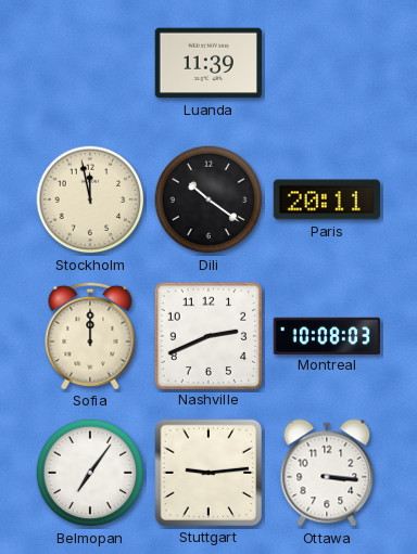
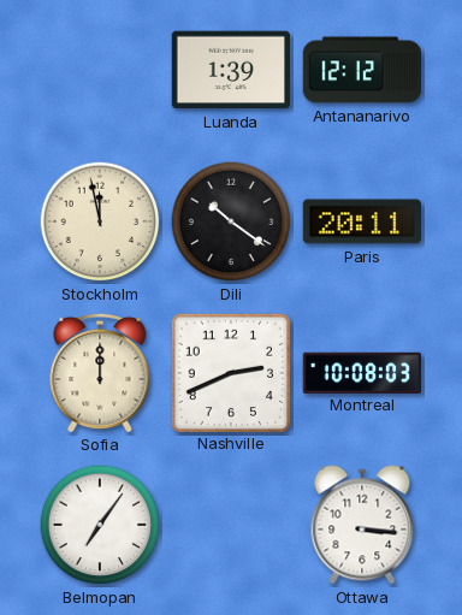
Luanda: 11:39 -> 1:39
Antananarivo: none -> 12:12
Stuttgart: 9:14 -> none
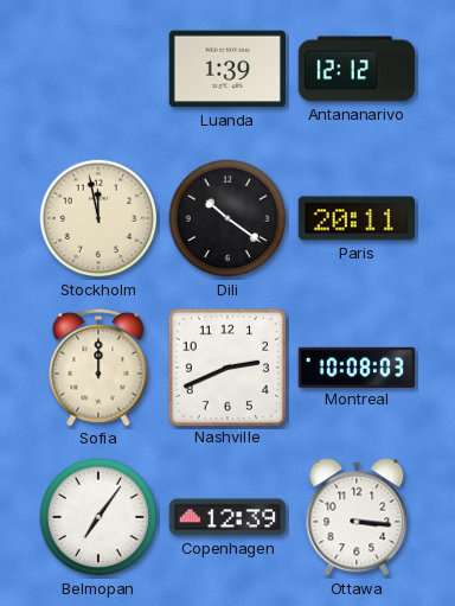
Copenhagen: none -> 12:39
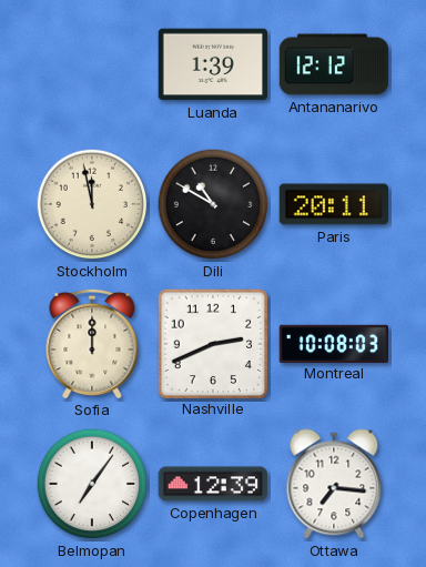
Dili: 10:21 -> 10:50
Ottawa: 3:16 -> 7:16
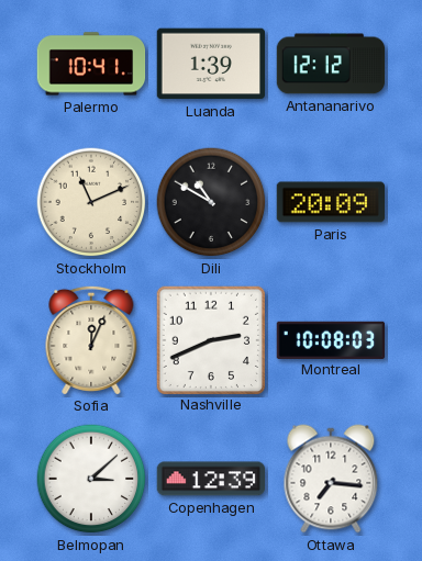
Palermo: none -> 10:41
Stockholm: 11:58 -> 11:11
Paris: 20:11 -> 20:09
Sofia: 12:00 -> 12:04
Belmopan: 7:06 -> 3:08
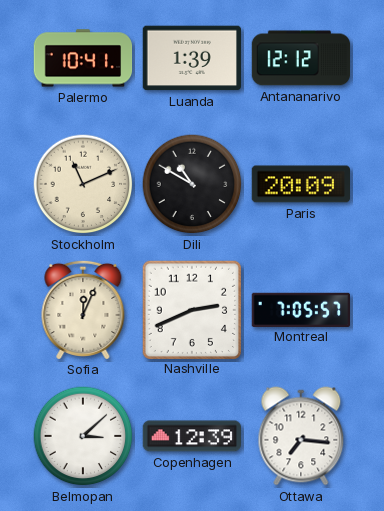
Montreal: 10:08 -> 7:05
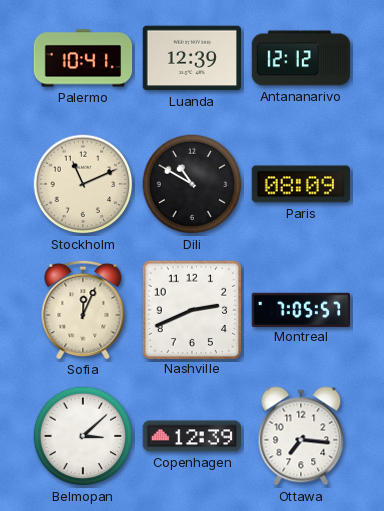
Luanda: 1:39 -> 12:39
Paris: 20:09 -> 08:09
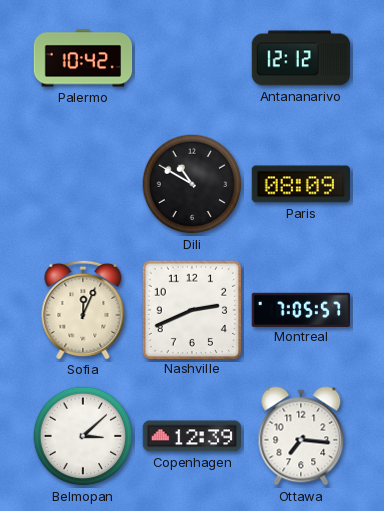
Palermo: 10:41 -> 10:42
Luanda: 12:39 -> none
Stockholm: 11:11 -> none
